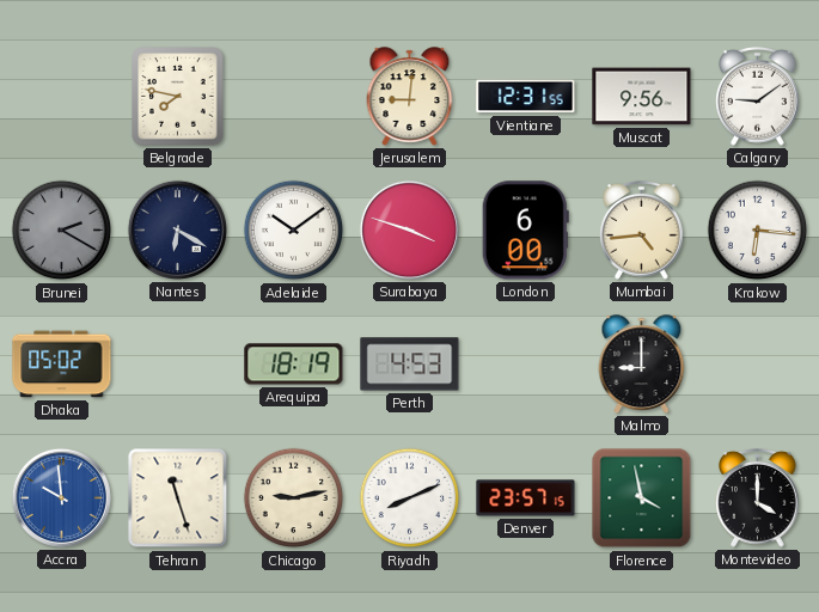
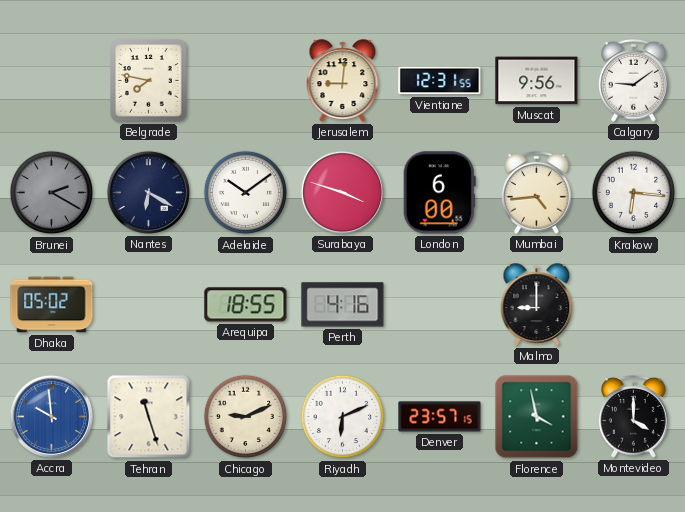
Arequipa: 18:19 -> 18:55
Perth: 4:53 -> 4:16
Chicago: 9:13 -> 9:11
Riyadh: 8:11 -> 6:11
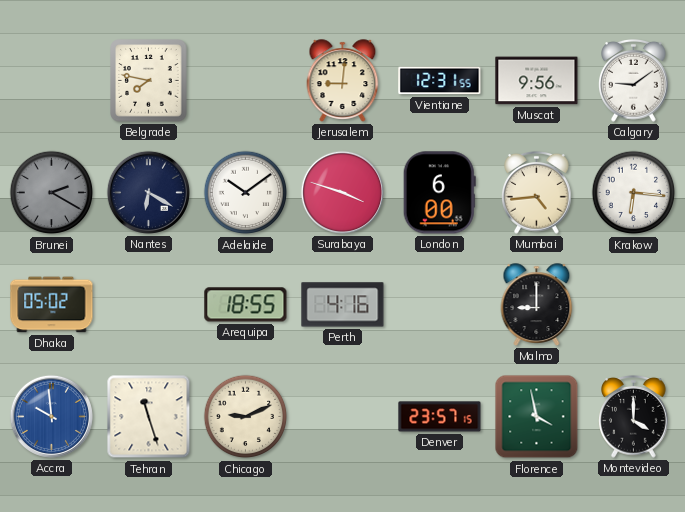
Riyadh: 6:11 -> none
